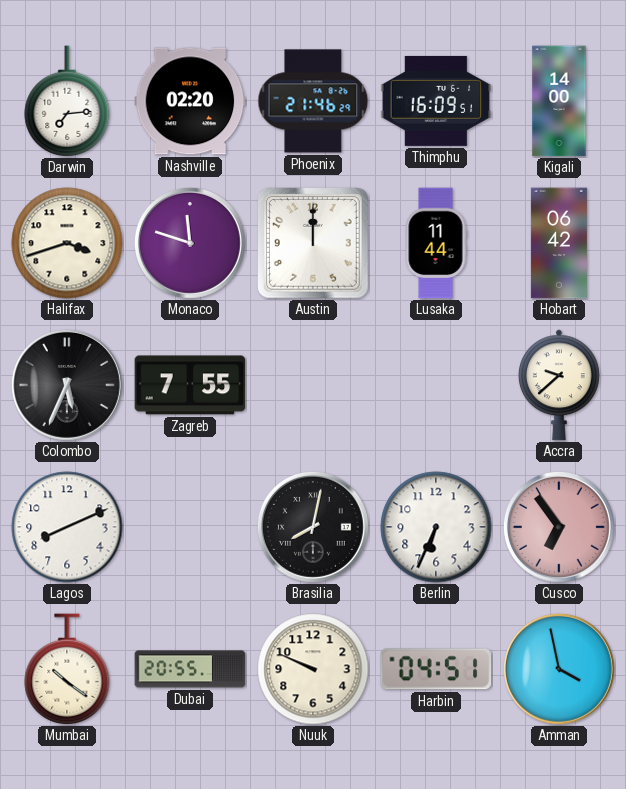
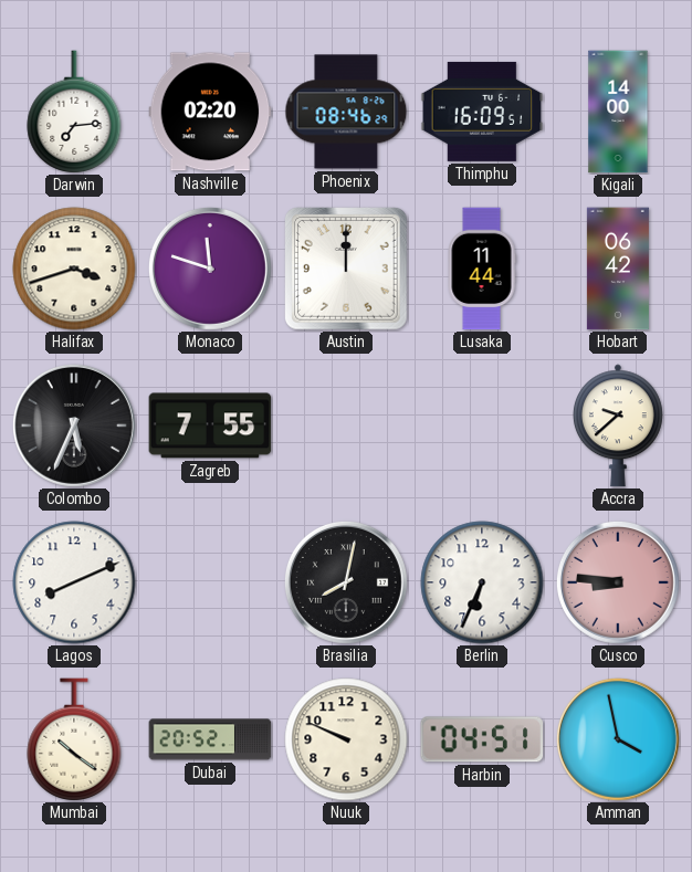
Phoenix: 21:46 -> 08:46
Cusco: 6:54 -> 8:46
Dubai: 20:55 -> 20:52
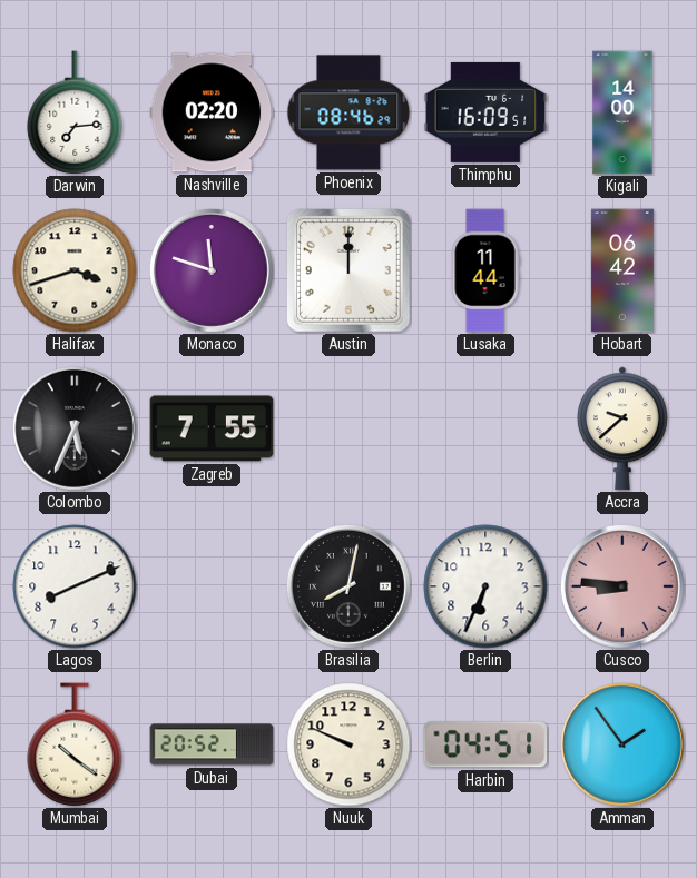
Amman: 3:58 -> 1:54
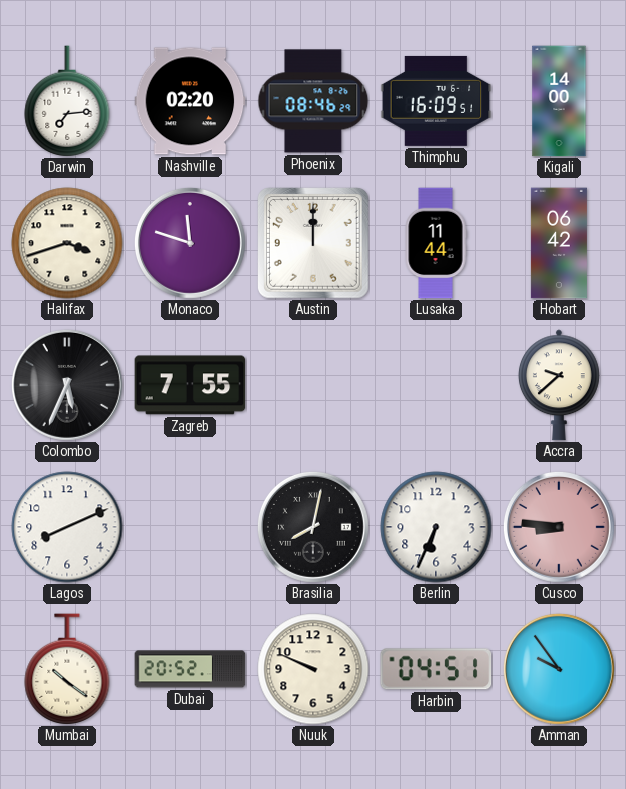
Amman: 1:54 -> 9:54
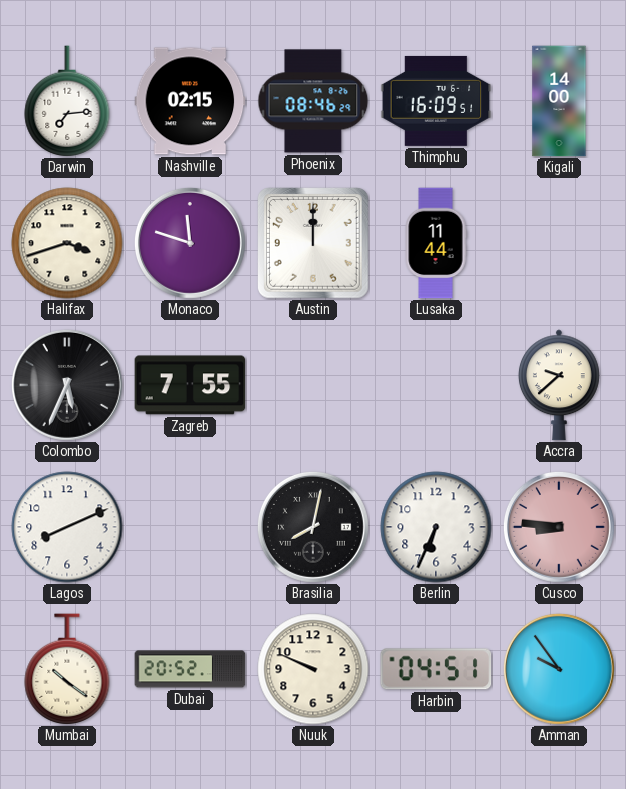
Nashville: 02:20 -> 02:15
Hobart: 06:42 -> none
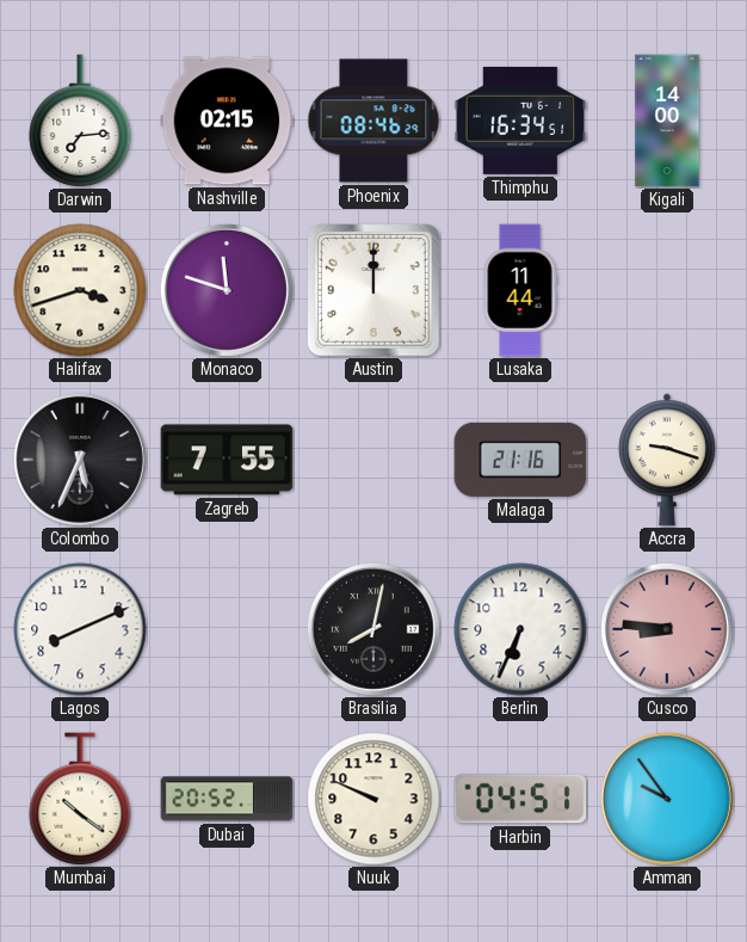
Thimphu: 16:09 -> 16:34
Malaga: none -> 21:16
Accra: 9:38 -> 9:18
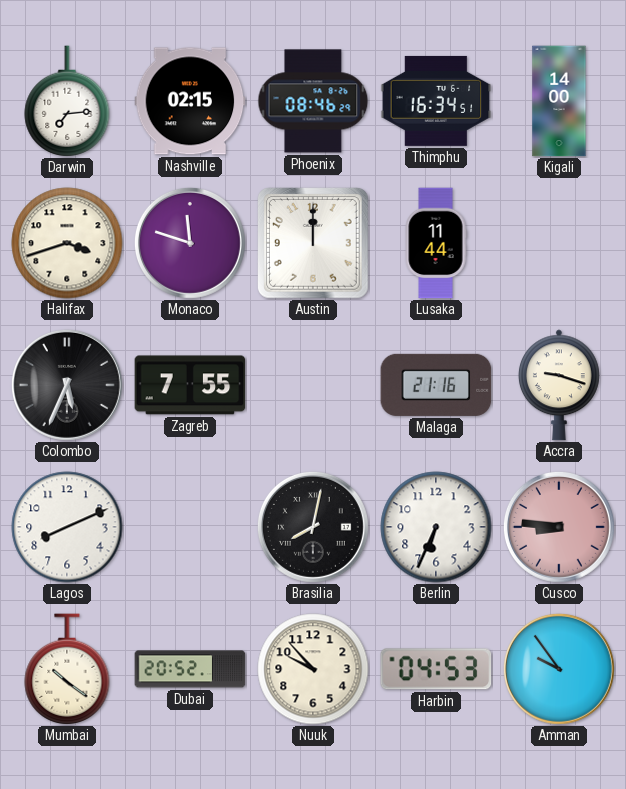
Nuuk: 9:49 -> 9:53
Harbin: 04:51 -> 04:53
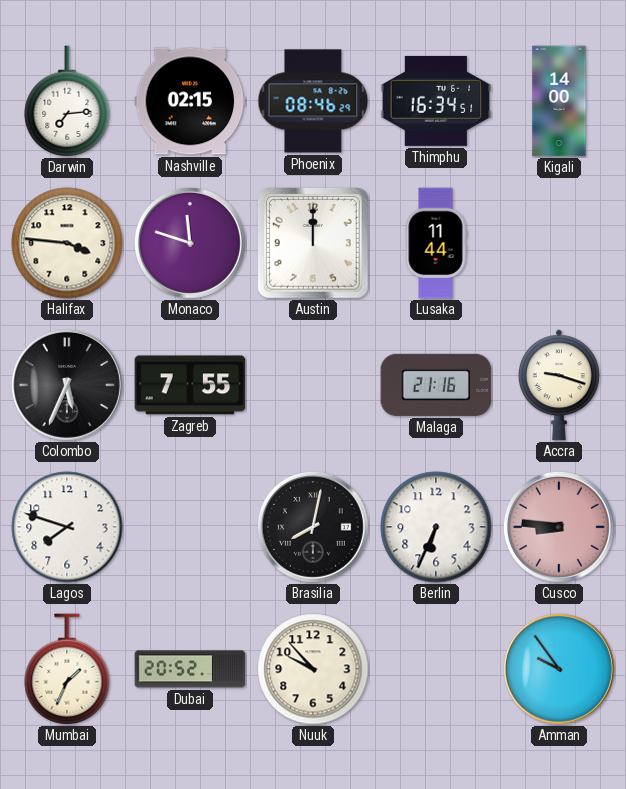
Halifax: 3:42 -> 3:46
Lagos: 8:11 -> 7:48
Mumbai: 10:21 -> 1:34
Harbin: 04:53 -> none
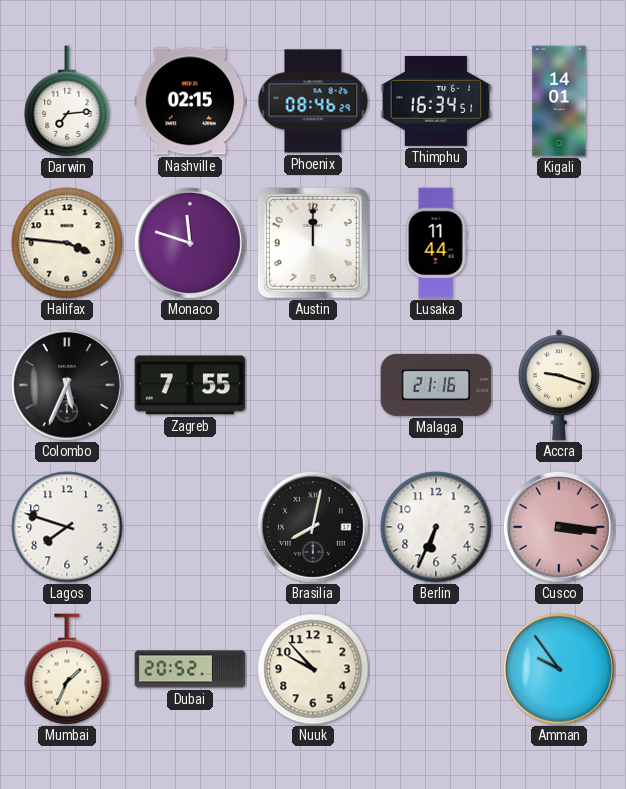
Kigali: 14:00 -> 14:01
Cusco: 8:46 -> 3:16
